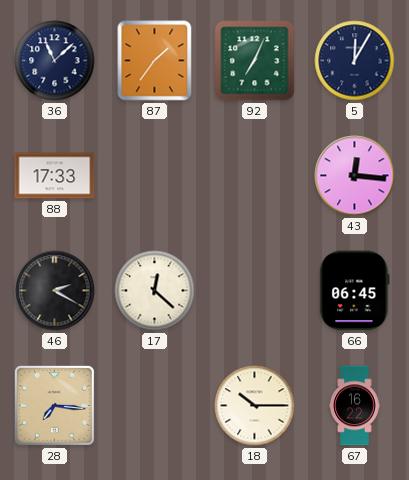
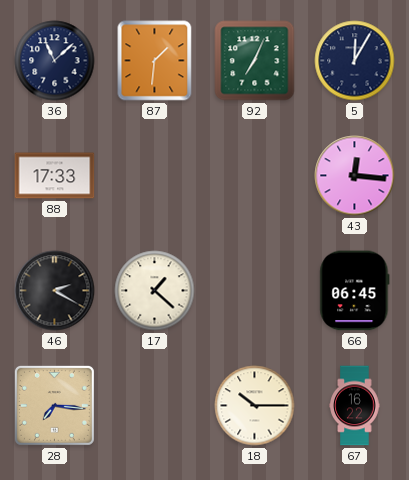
87: 1:36 -> 1:31
17: 12:22 -> 1:22
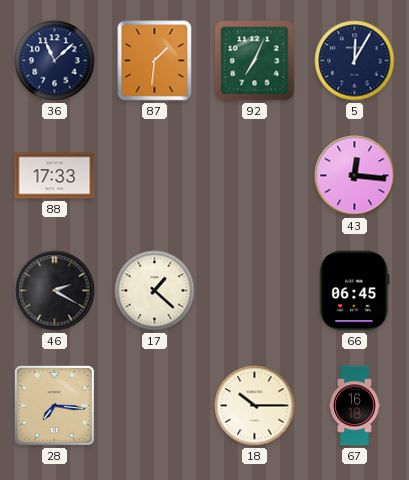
67: 16:22 -> 16:18
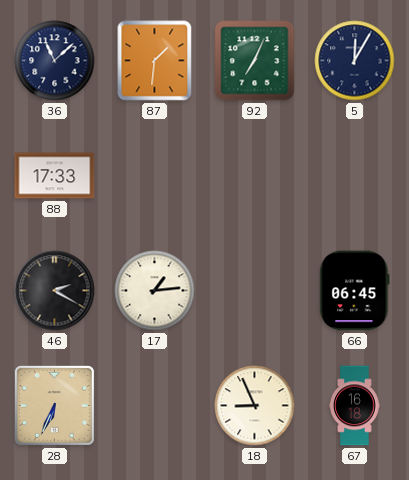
43: 12:16 -> none
17: 1:22 -> 1:14
28: 7:16 -> 6:34
18: 10:15 -> 8:56
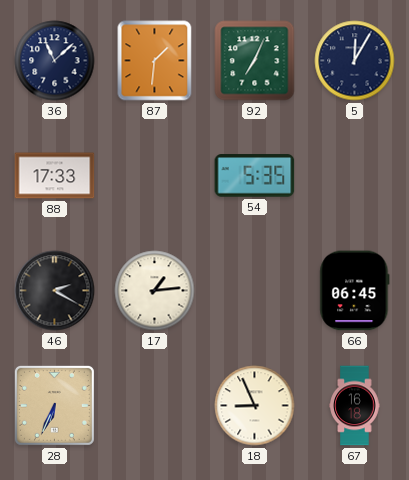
54: none -> 5:35
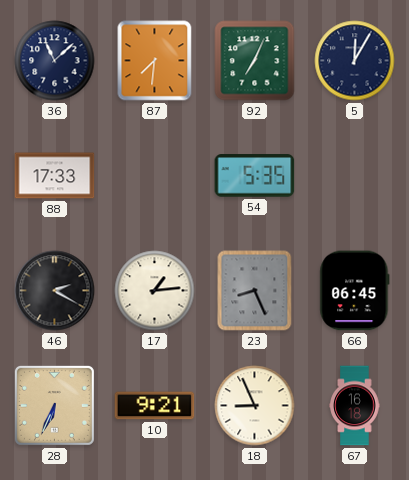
87: 1:31 -> 7:31
23: none -> 8:26
10: none -> 9:21
